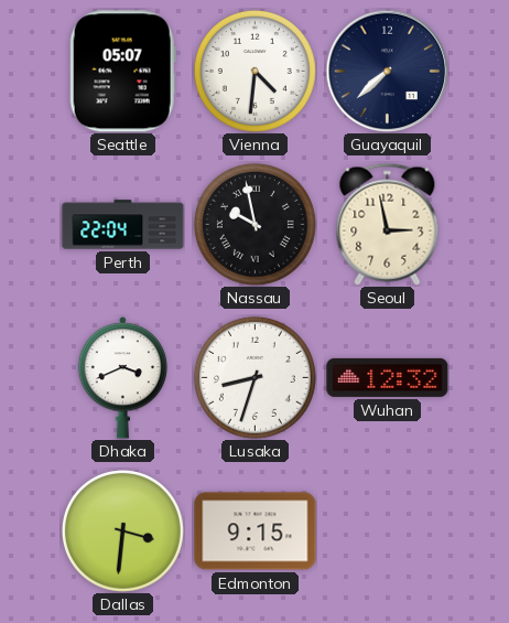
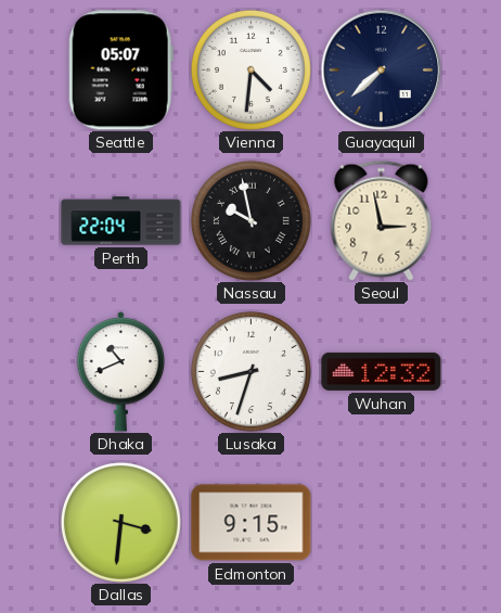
Dhaka: 3:41 -> 10:41
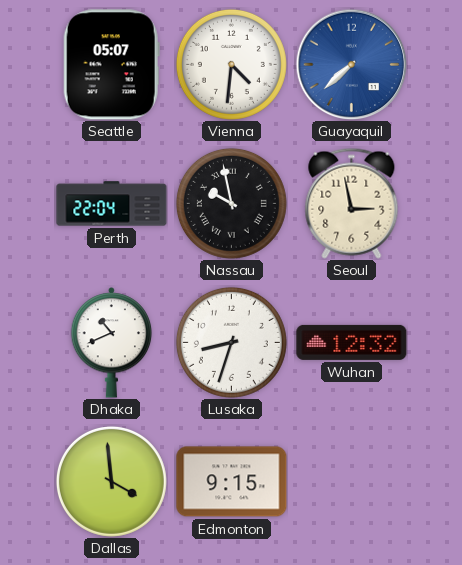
Guayaquil dial: navy -> blue
Dallas: 3:31 -> 3:59
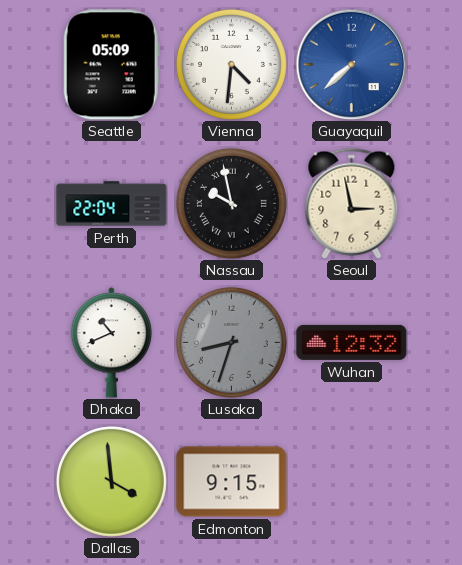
Seattle: 05:07 -> 05:09
Lusaka dial: white -> grey
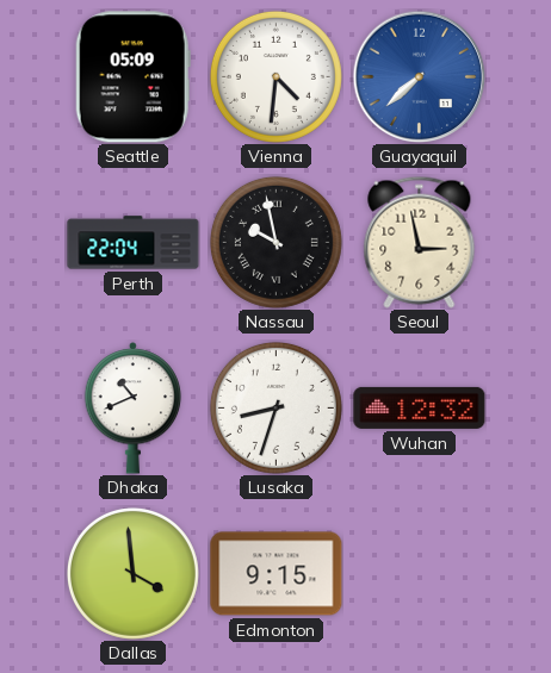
Lusaka dial: grey -> white
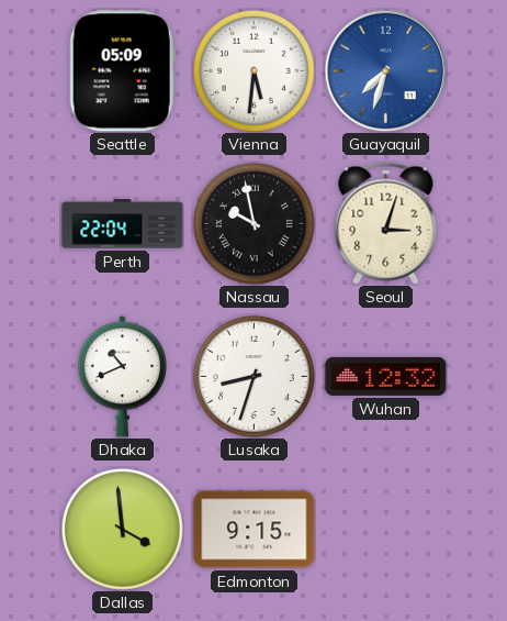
Vienna: 4:31 -> 5:31
Guayaquil: 7:38 -> 7:33
Seoul: 2:58 -> 3:03
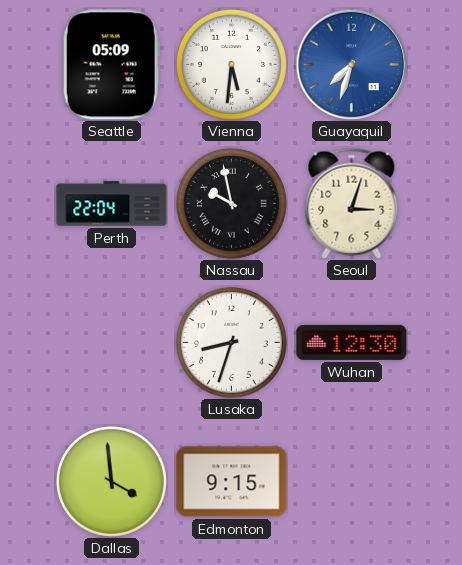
Dhaka: 10:41 -> none
Wuhan: 12:32 -> 12:30
